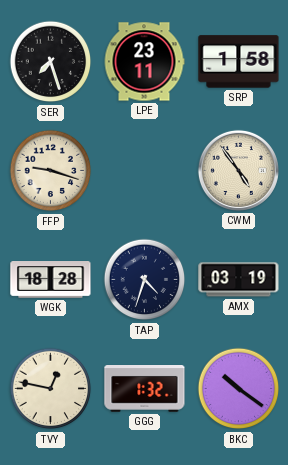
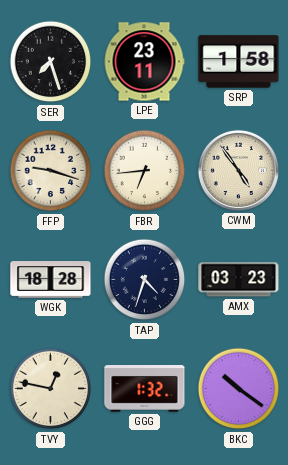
FBR: none -> 6:44
AMX: 03:19 -> 03:23
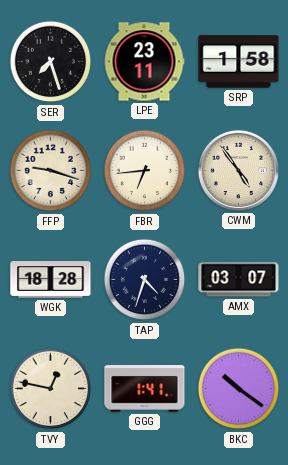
AMX: 03:23 -> 03:07
GGG: 1:32 -> 1:41
